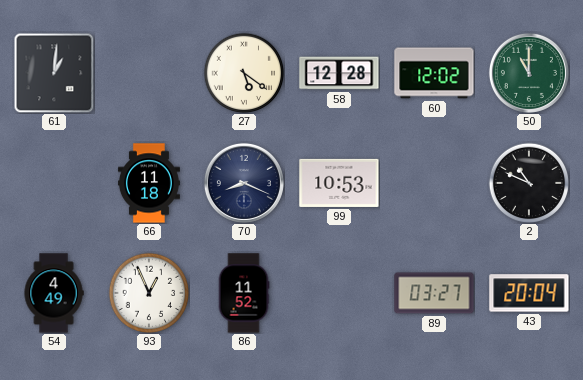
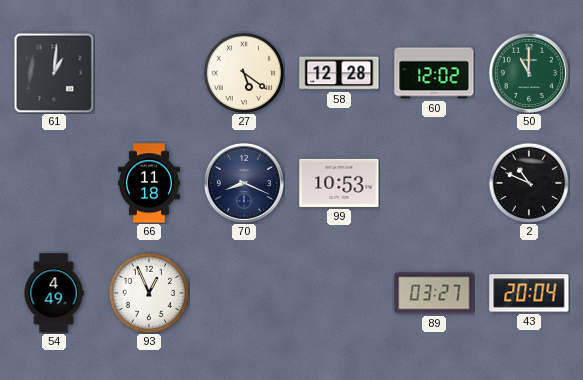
86: 11:52 -> none
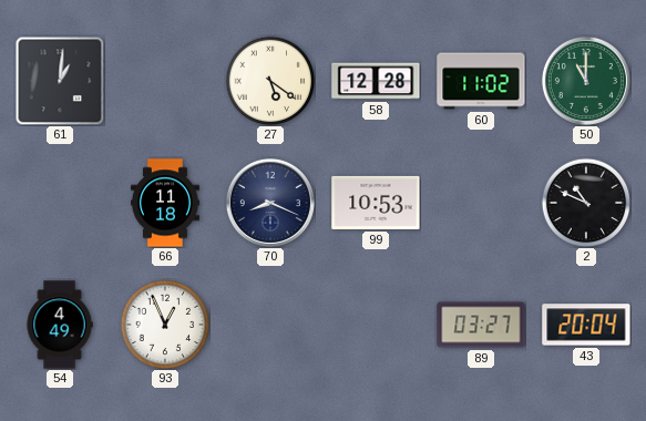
60: 12:02 -> 11:02
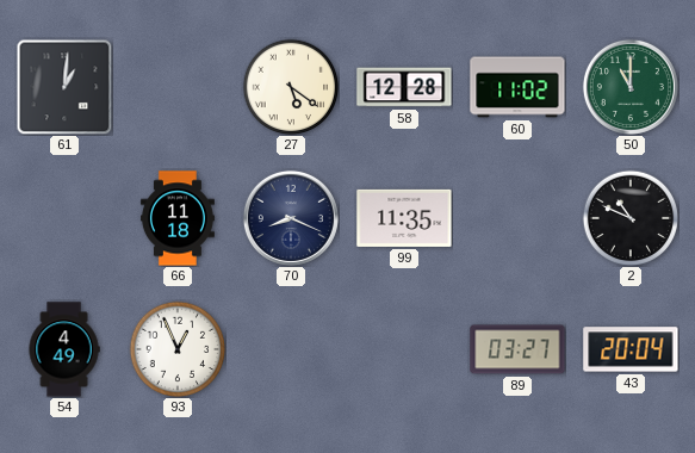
99: 10:53 -> 11:35
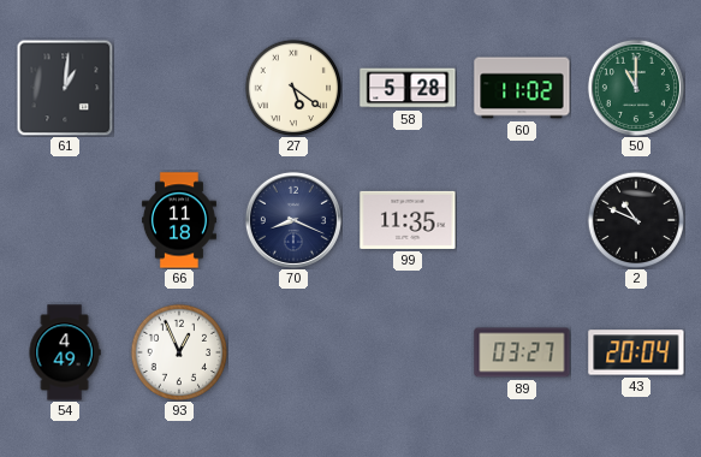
58: 12:28 -> 5:28
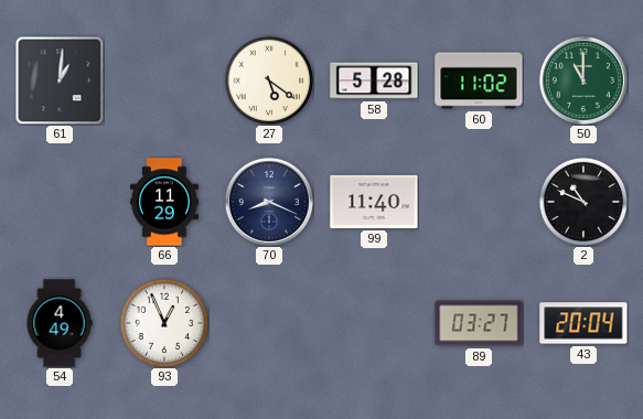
66: 11:18 -> 11:29
99: 11:35 -> 11:40
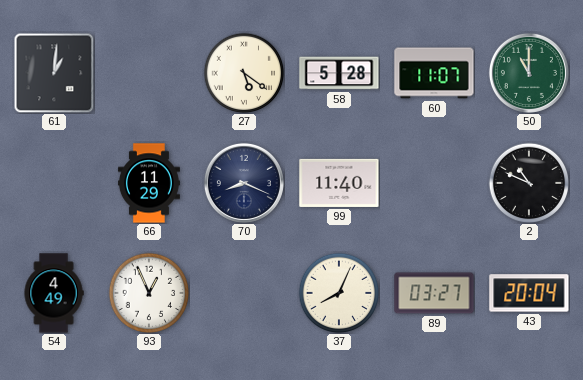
60: 11:02 -> 11:07
37: none -> 8:04
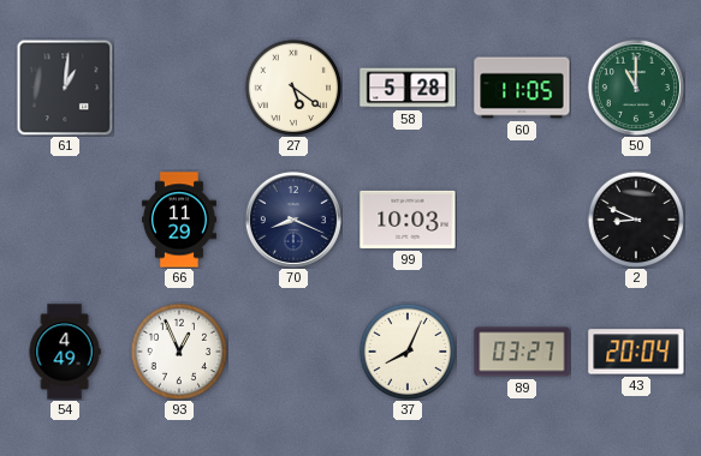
60: 11:07 -> 11:05
99: 11:40 -> 10:03
2: 10:49 -> 8:49
